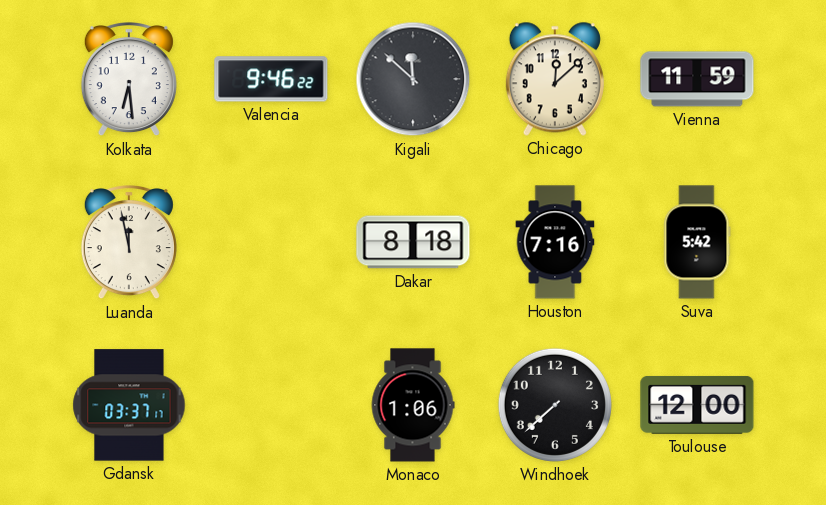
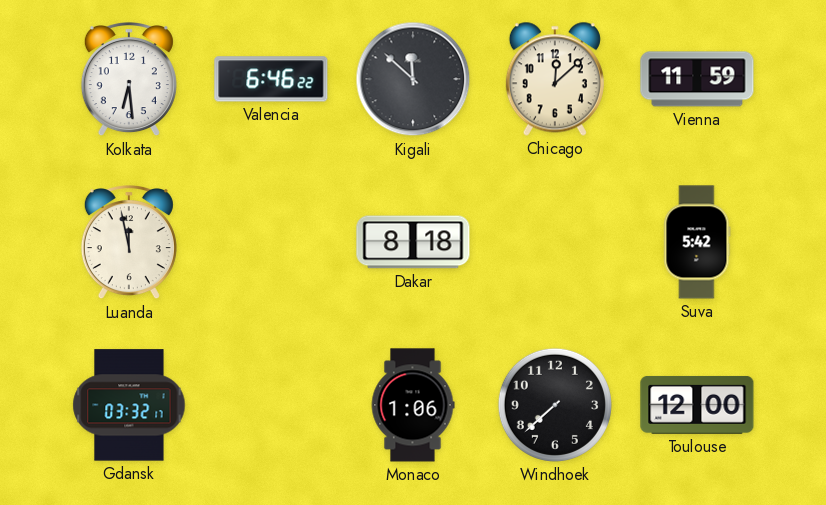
Valencia: 9:46 -> 6:46
Houston: 7:16 -> none
Gdansk: 03:37 -> 03:32
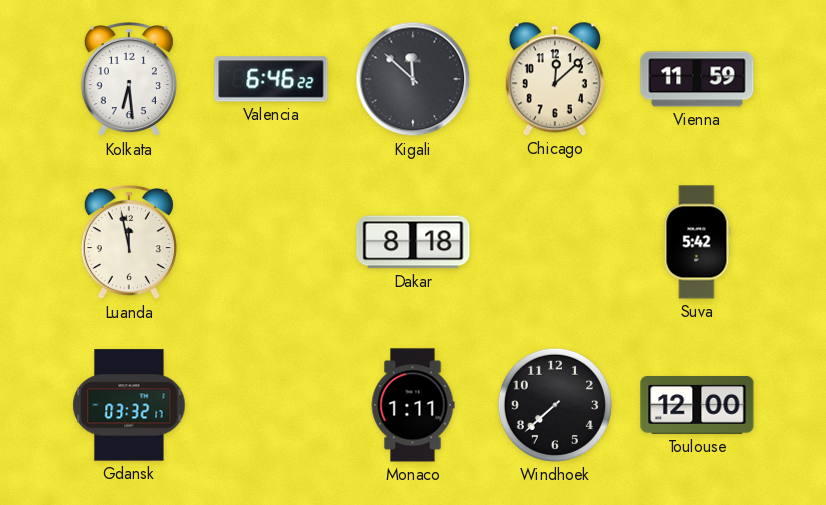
Monaco: 1:06 -> 1:11
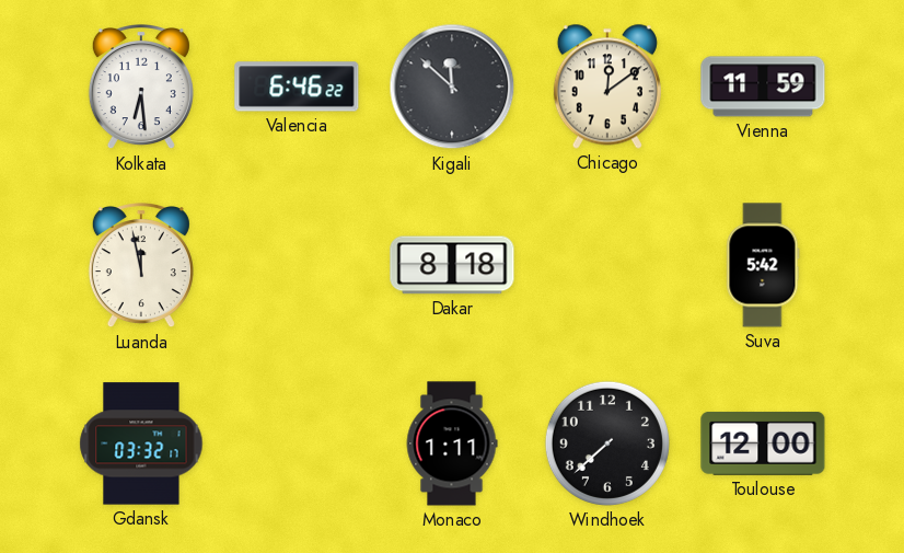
Chicago: 12:08 -> 12:09
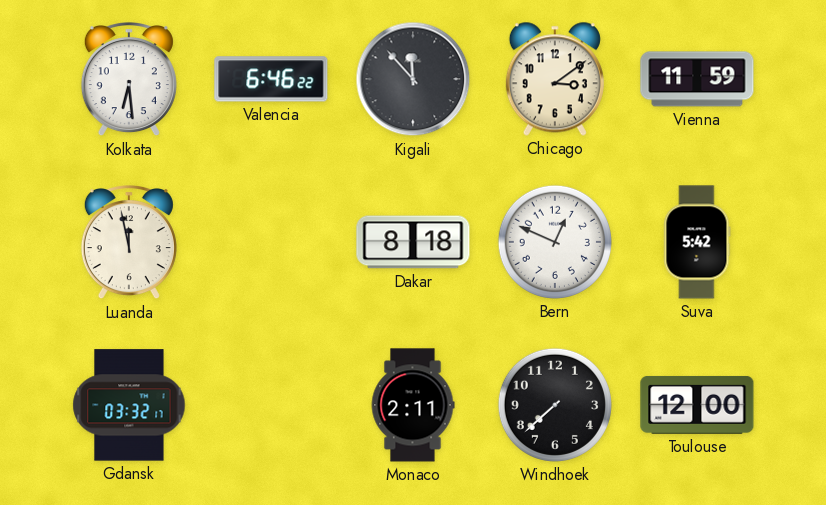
Kigali: 11:52 -> 11:53
Chicago: 12:09 -> 3:09
Bern: none -> 12:49
Monaco: 1:11 -> 2:11
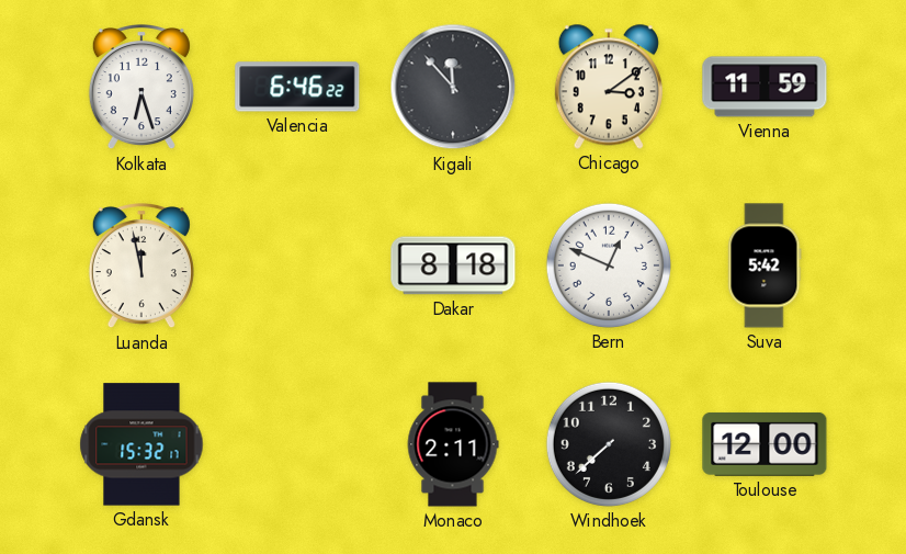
Kolkata: 6:29 -> 6:27
Gdansk: 03:32 -> 15:32
